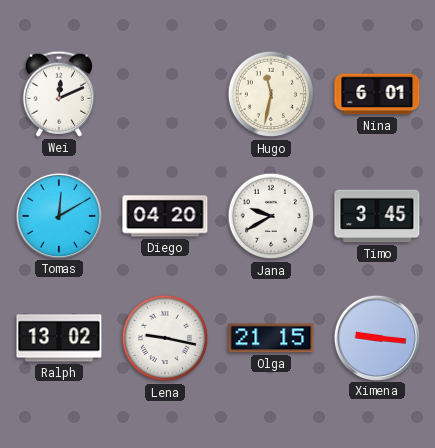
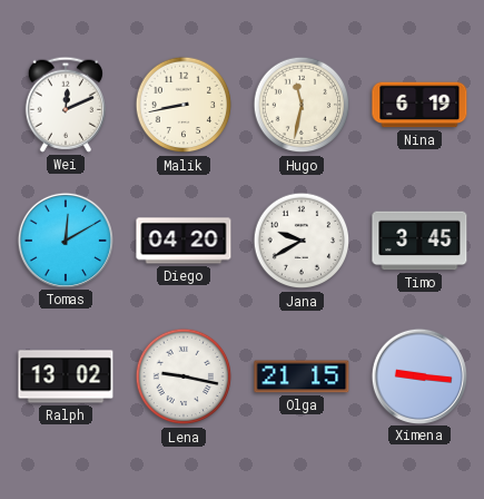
Malik: none -> 8:43
Nina: 6:01 -> 6:19
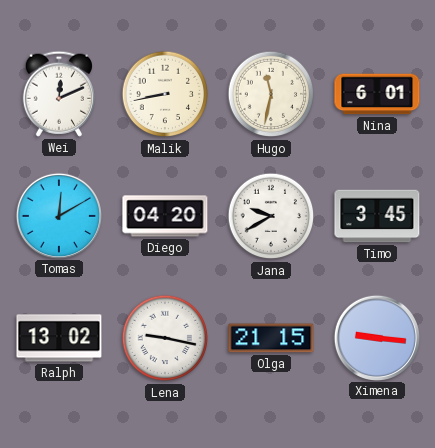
Nina: 6:19 -> 6:01
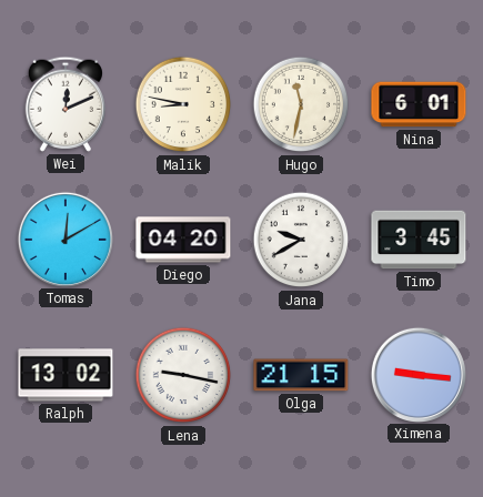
Malik: 8:43 -> 8:47
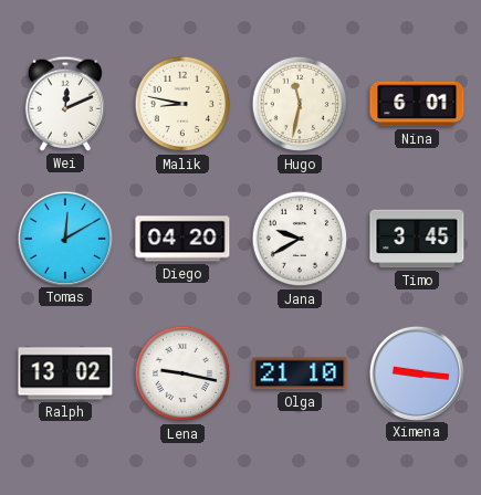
Olga: 21:15 -> 21:10
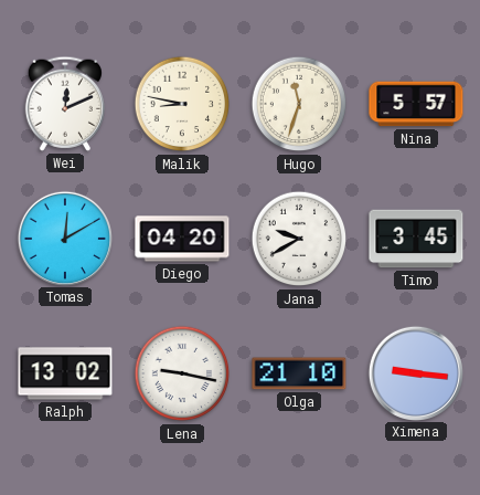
Hugo: 11:32 -> 11:33
Nina: 6:01 -> 5:57
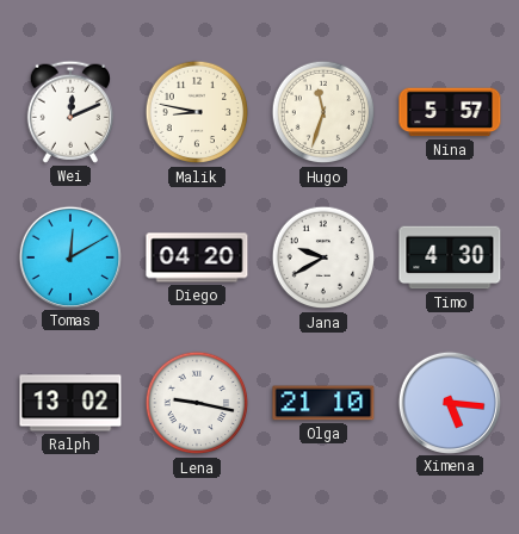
Timo: 3:45 -> 4:30
Ximena: 9:16 -> 5:16
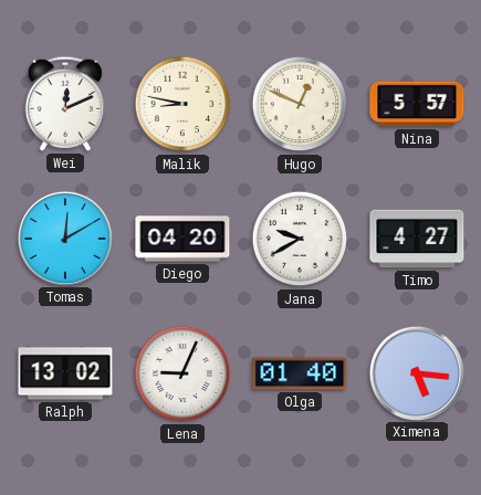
Hugo: 11:33 -> 12:49
Timo: 4:30 -> 4:27
Lena: 9:17 -> 9:04
Olga: 21:10 -> 01:40
